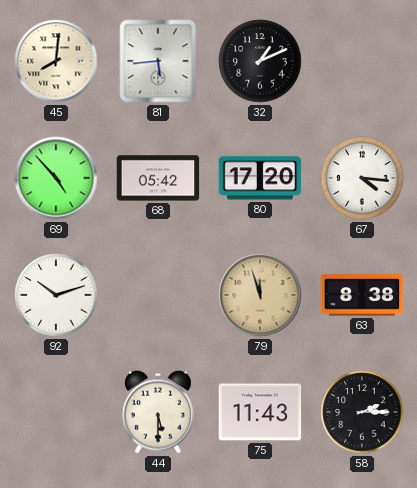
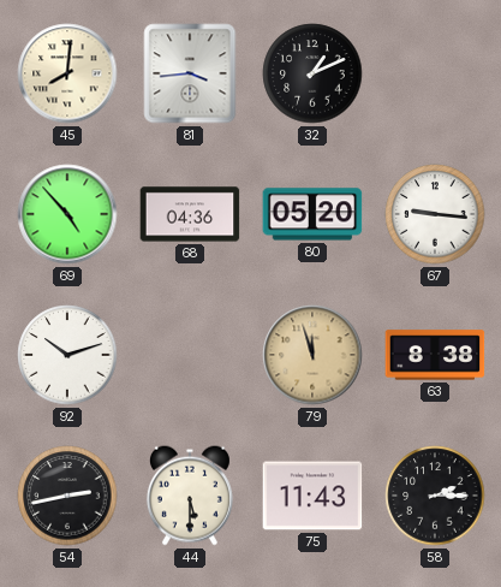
81: 5:44 -> 3:44
68: 05:42 -> 04:36
80: 17:20 -> 05:20
67: 4:16 -> 9:16
54: none -> 2:43
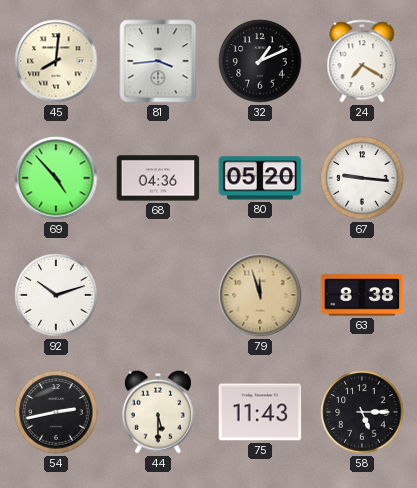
24: none -> 7:20
58: 2:15 -> 5:15
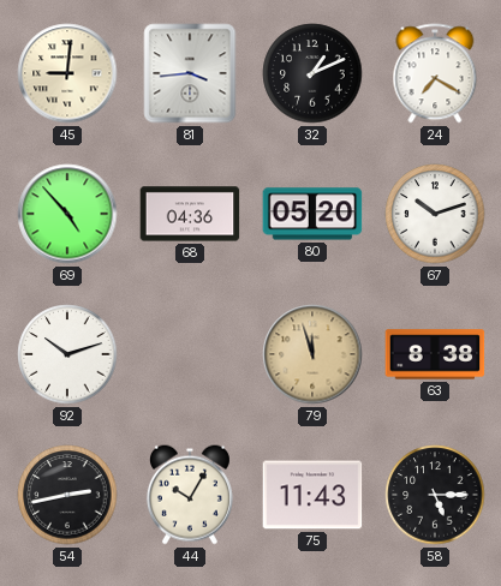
45: 8:01 -> 9:01
67: 9:16 -> 10:12
44: 5:30 -> 10:05
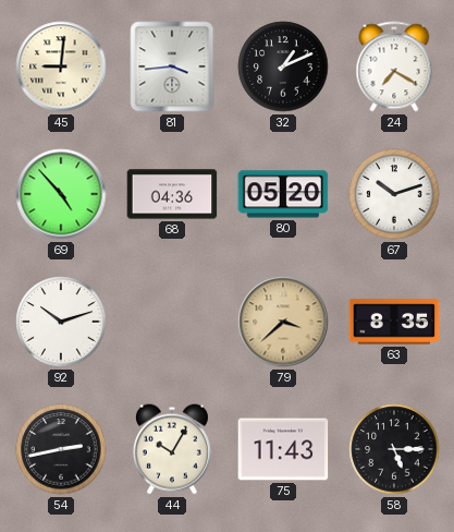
79: 11:57 -> 3:38
63: 8:38 -> 8:35
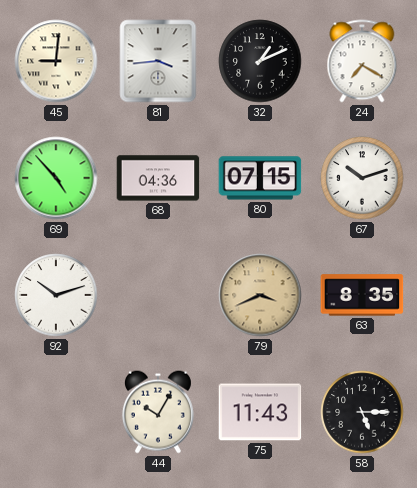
80: 05:20 -> 07:15
79: 3:38 -> 3:41
54: 2:43 -> none
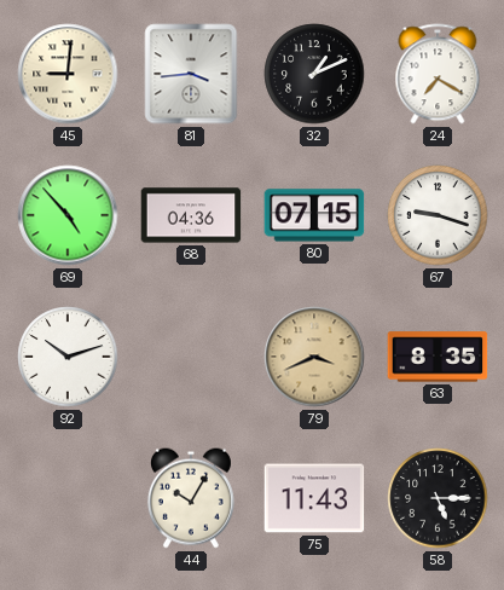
67: 10:12 -> 9:18
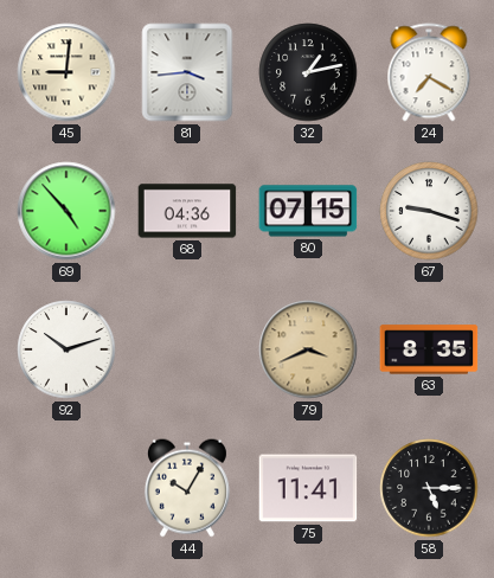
32: 1:11 -> 1:13
75: 11:43 -> 11:41
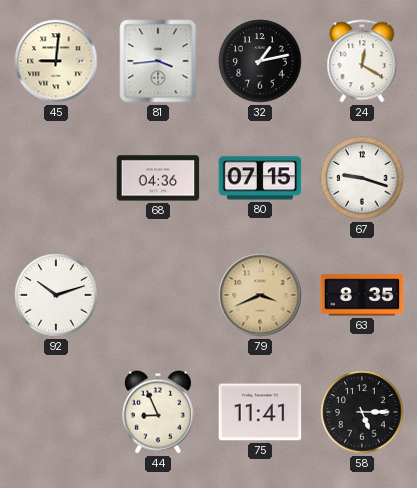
24: 7:20 -> 12:20
69: 4:53 -> none
44: 10:05 -> 8:56
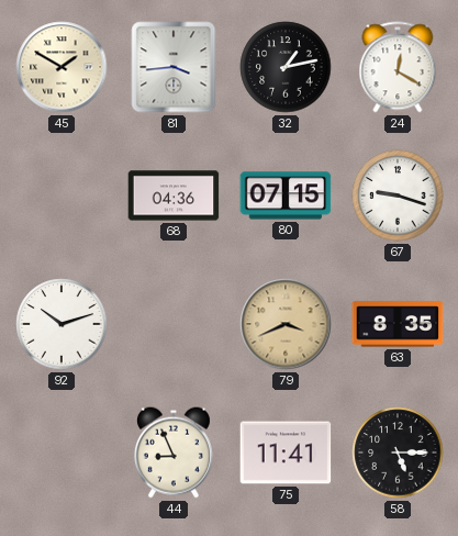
45: 9:01 -> 1:50
